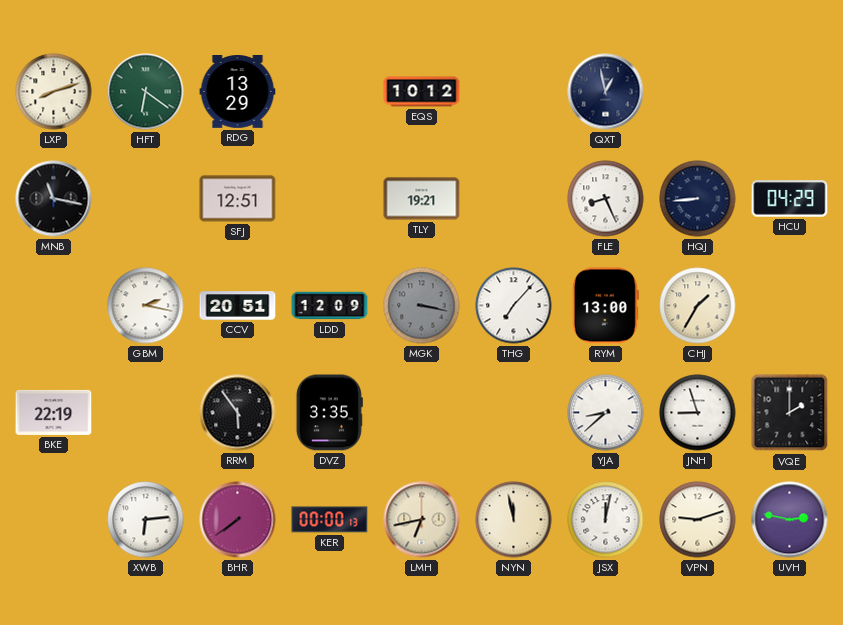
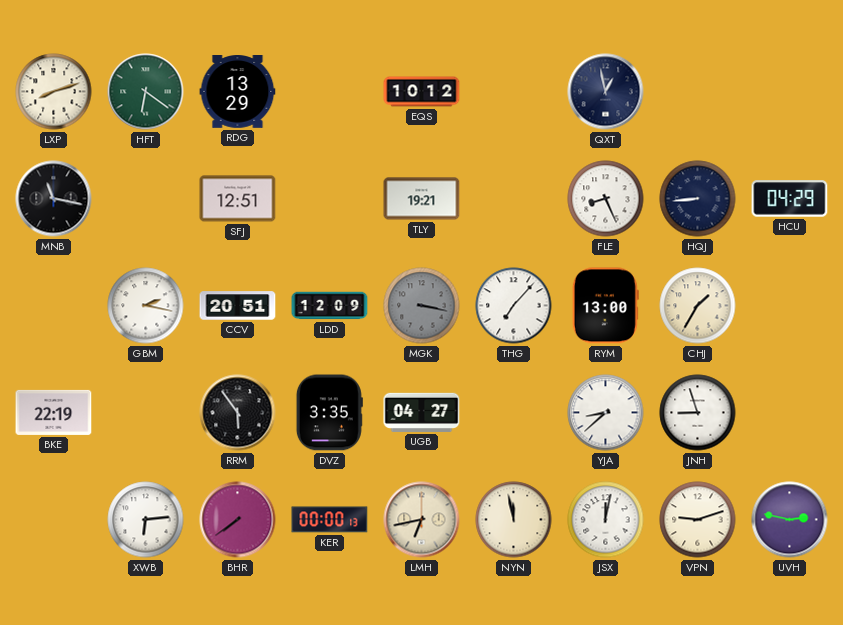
UGB: none -> 04:27
VQE: 2:00 -> none
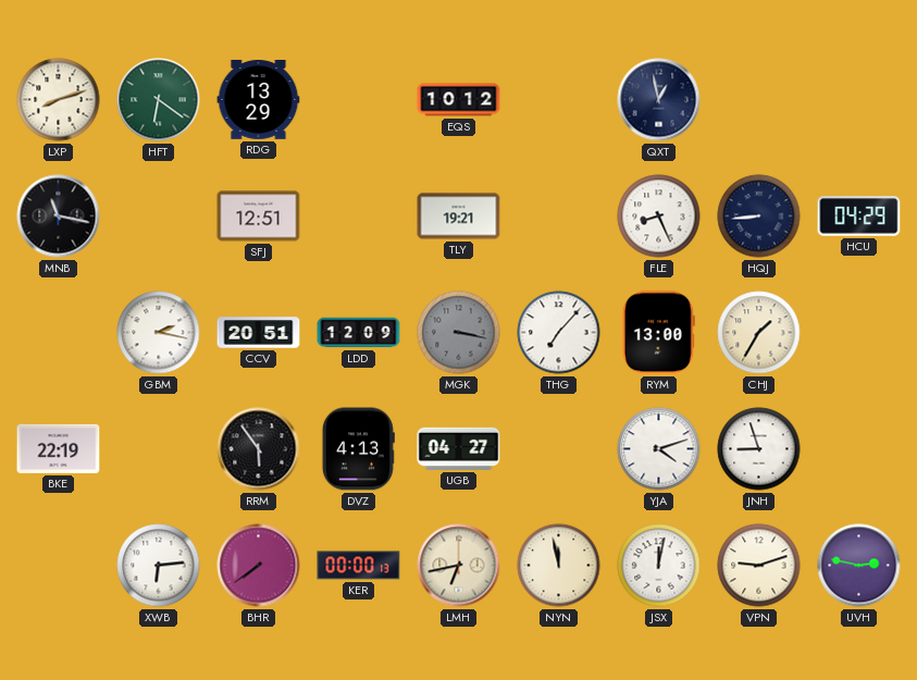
DVZ: 3:35 -> 4:13
YJA: 8:38 -> 4:12
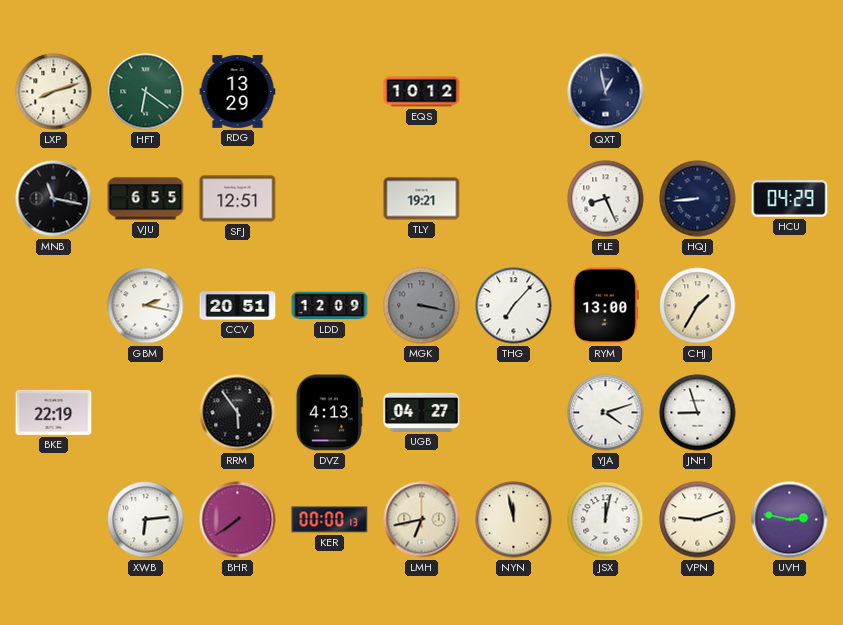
VJU: none -> 6:55
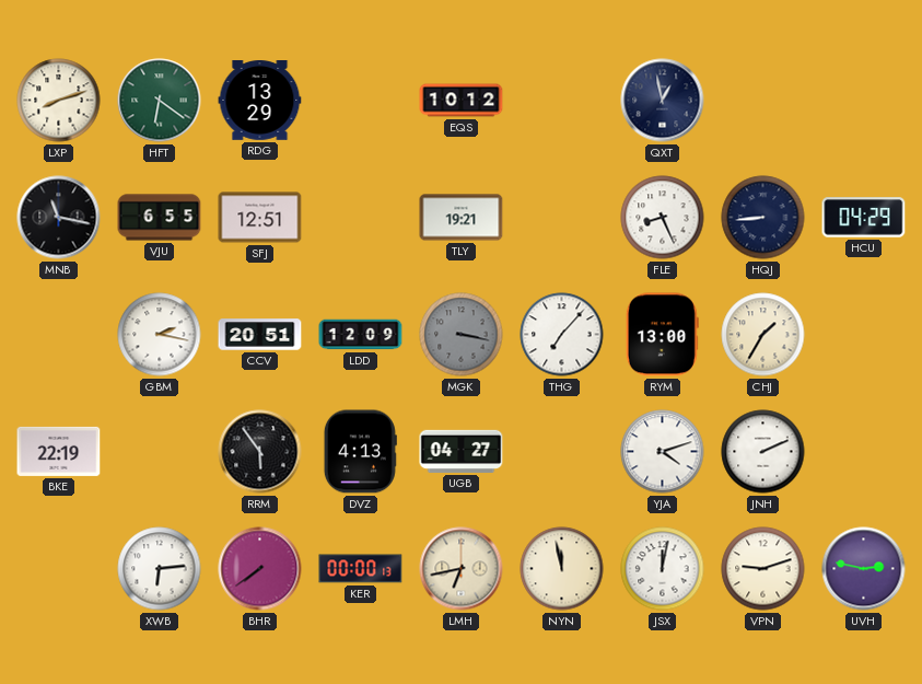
JNH: 8:57 -> 2:11
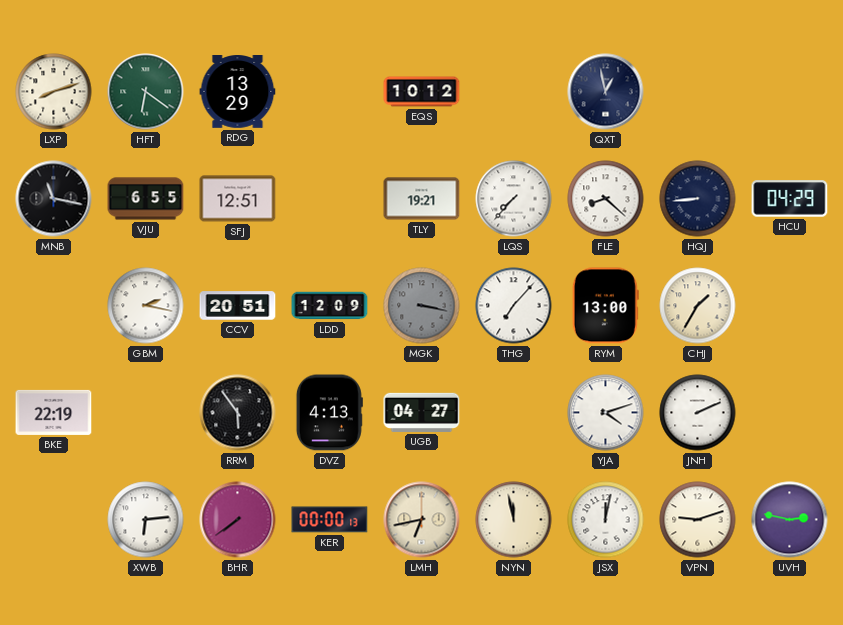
LQS: none -> 7:37
FLE: 8:26 -> 8:22
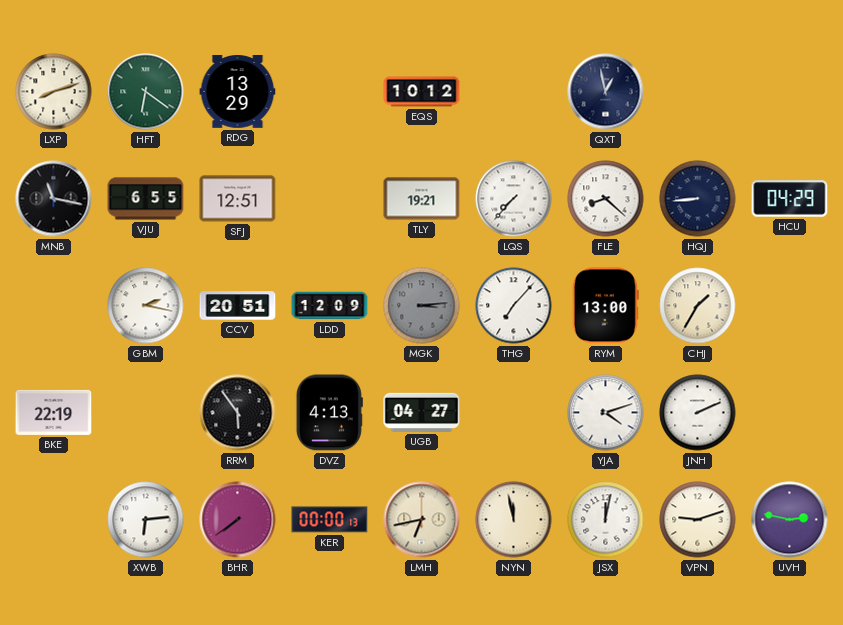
MGK: 3:17 -> 3:14
